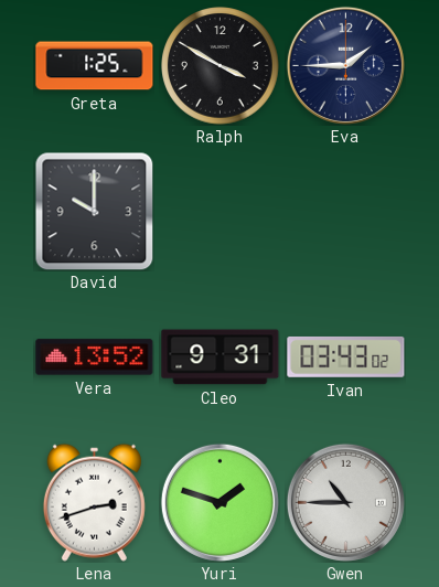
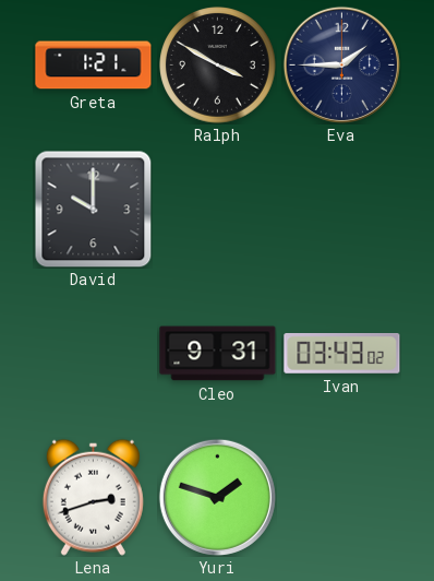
Greta: 1:25 -> 1:21
Vera: 13:52 -> none
Gwen: 10:45 -> none
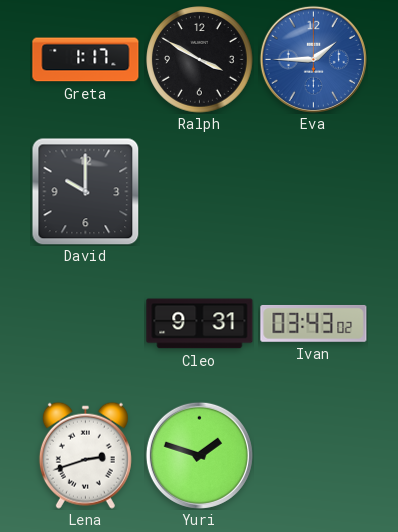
Greta: 1:21 -> 1:17
Eva dial: navy -> blue
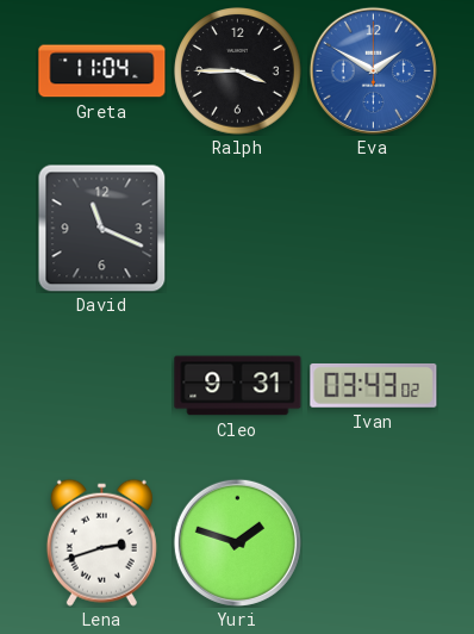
Greta: 1:17 -> 11:04
Ralph: 3:50 -> 3:45
Eva: 1:45 -> 1:50
David: 10:00 -> 11:19
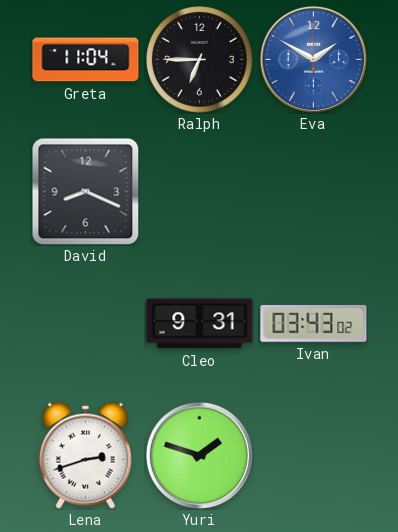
Ralph: 3:45 -> 6:45
David: 11:19 -> 8:19
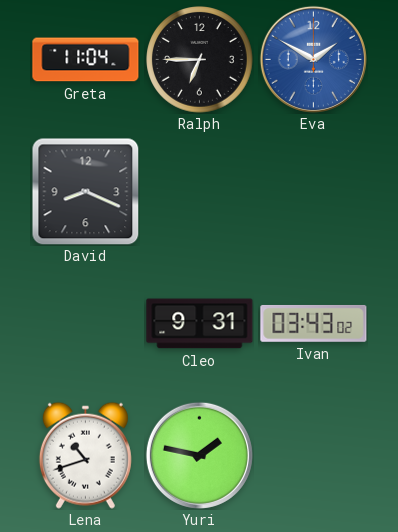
Lena: 2:42 -> 10:42
Yuri: 1:48 -> 1:47
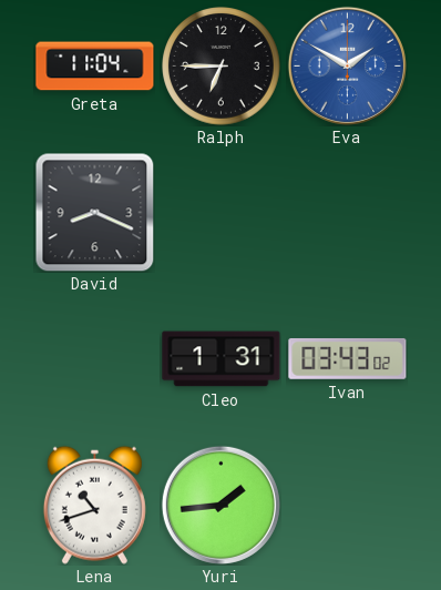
Cleo: 9:31 -> 1:31
Yuri: 1:47 -> 1:44
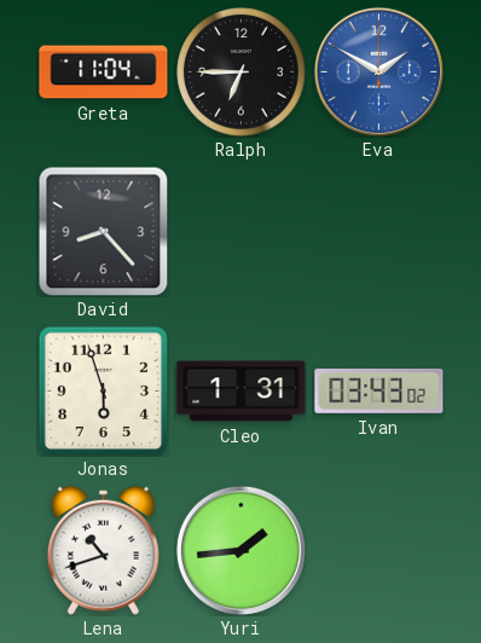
David: 8:19 -> 8:23
Jonas: none -> 5:57
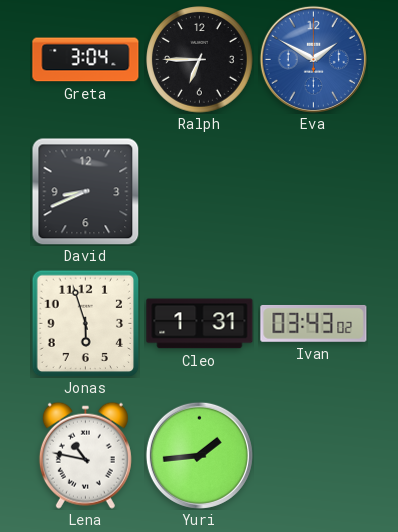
Greta: 11:04 -> 3:04
David: 8:23 -> 8:41
Lena: 10:42 -> 10:47
